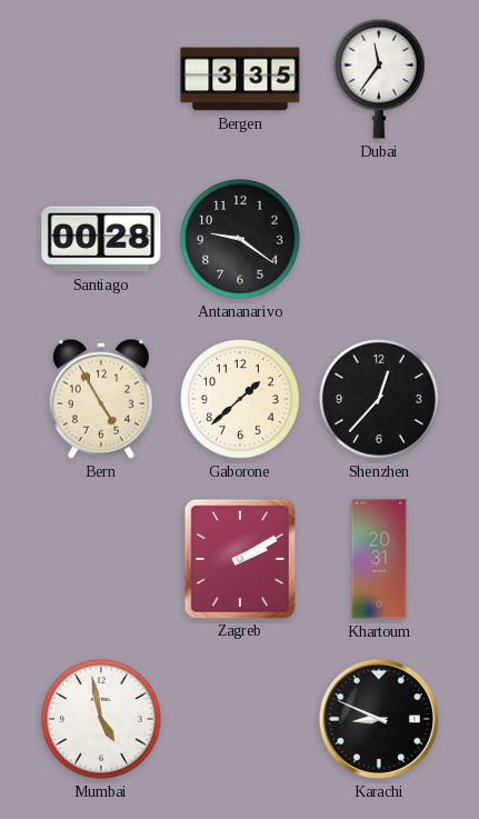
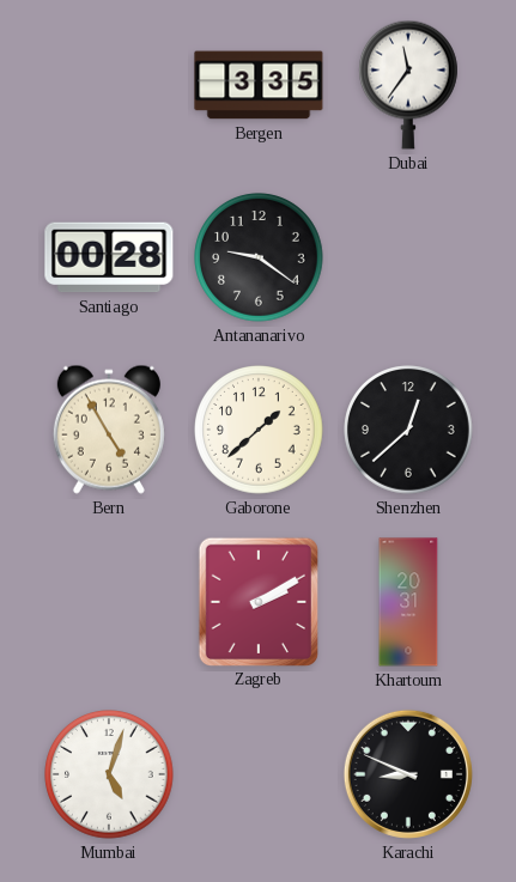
Shenzhen: 12:37 -> 12:38
Mumbai: 4:58 -> 5:03
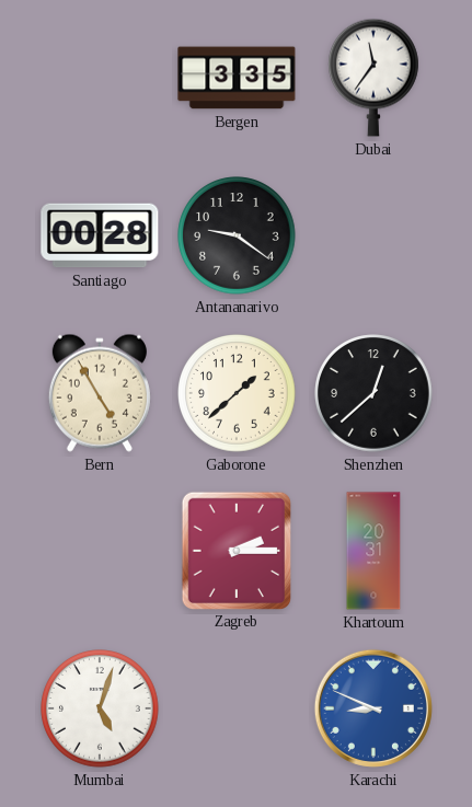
Zagreb: 2:10 -> 2:15
Karachi dial: black -> blue
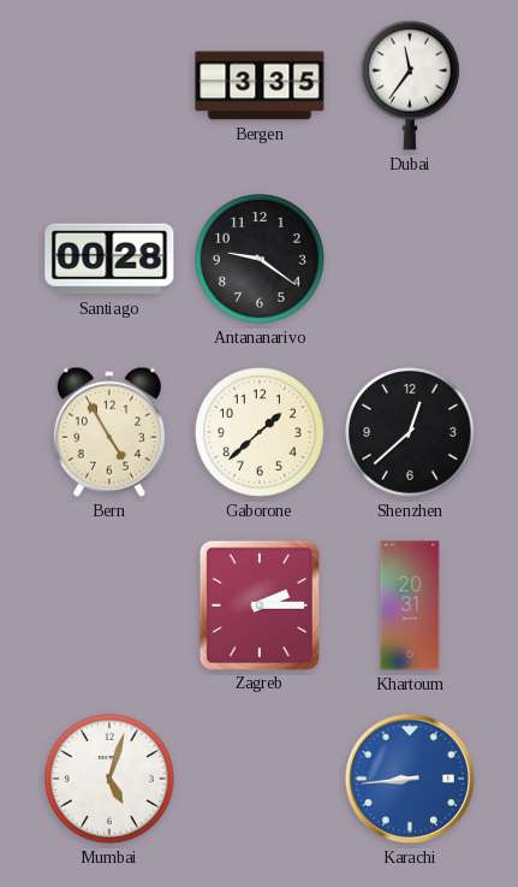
Karachi: 8:49 -> 8:44
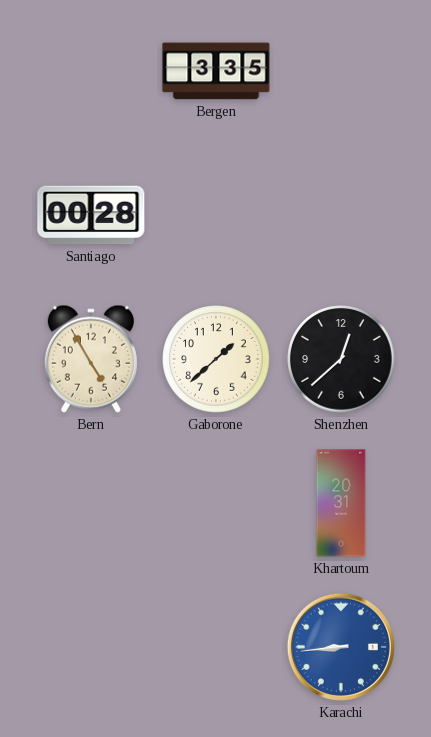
Dubai: 11:36 -> none
Antananarivo: 9:21 -> none
Zagreb: 2:15 -> none
Mumbai: 5:03 -> none
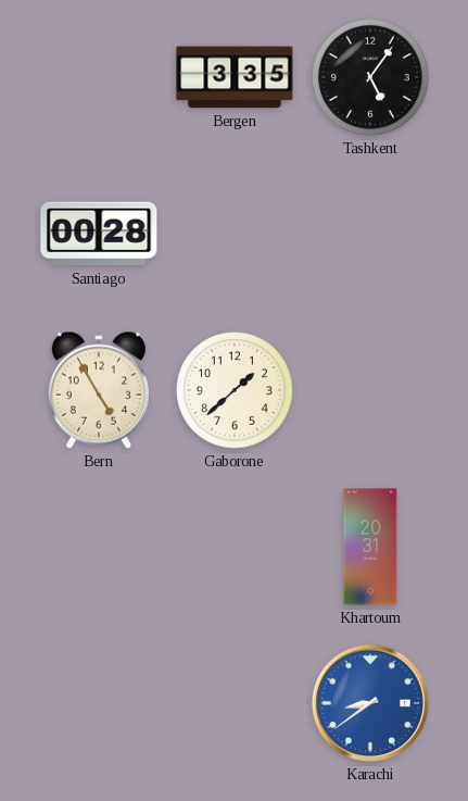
Tashkent: none -> 5:06
Shenzhen: 12:38 -> none
Karachi: 8:44 -> 8:39
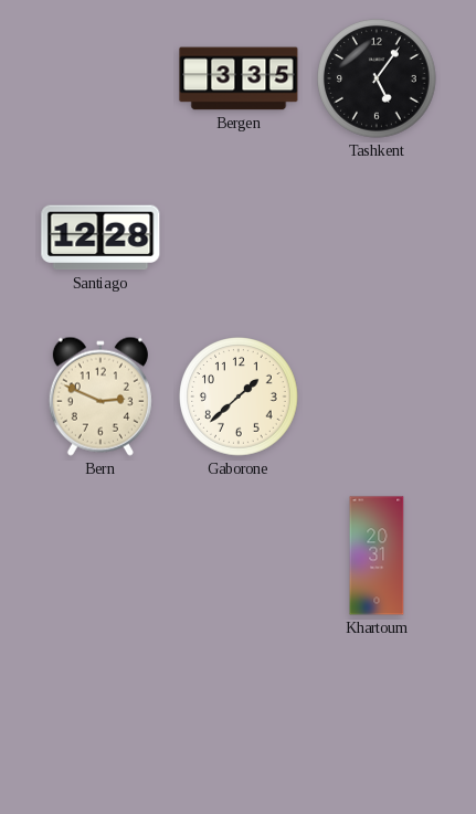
Santiago: 00:28 -> 12:28
Bern: 4:55 -> 2:49
Karachi: 8:39 -> none
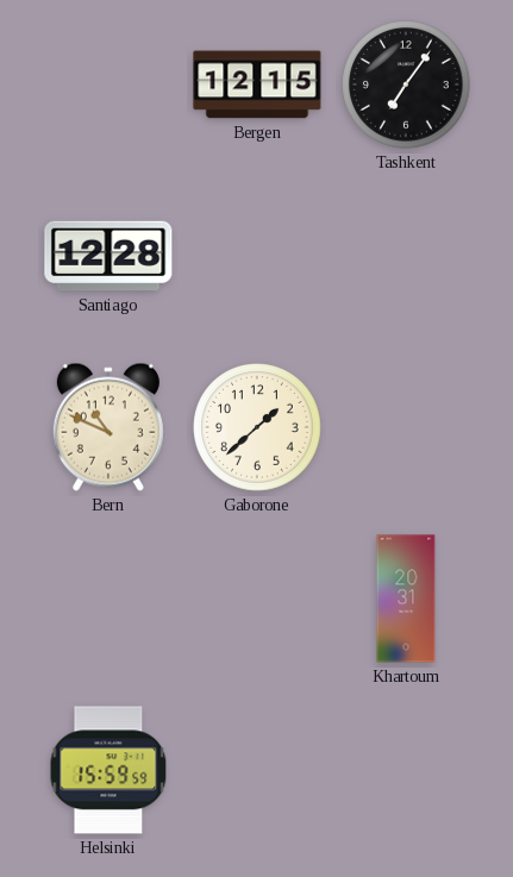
Bergen: 3:35 -> 12:15
Tashkent: 5:06 -> 7:06
Bern: 2:49 -> 10:49
Helsinki: none -> 15:59
